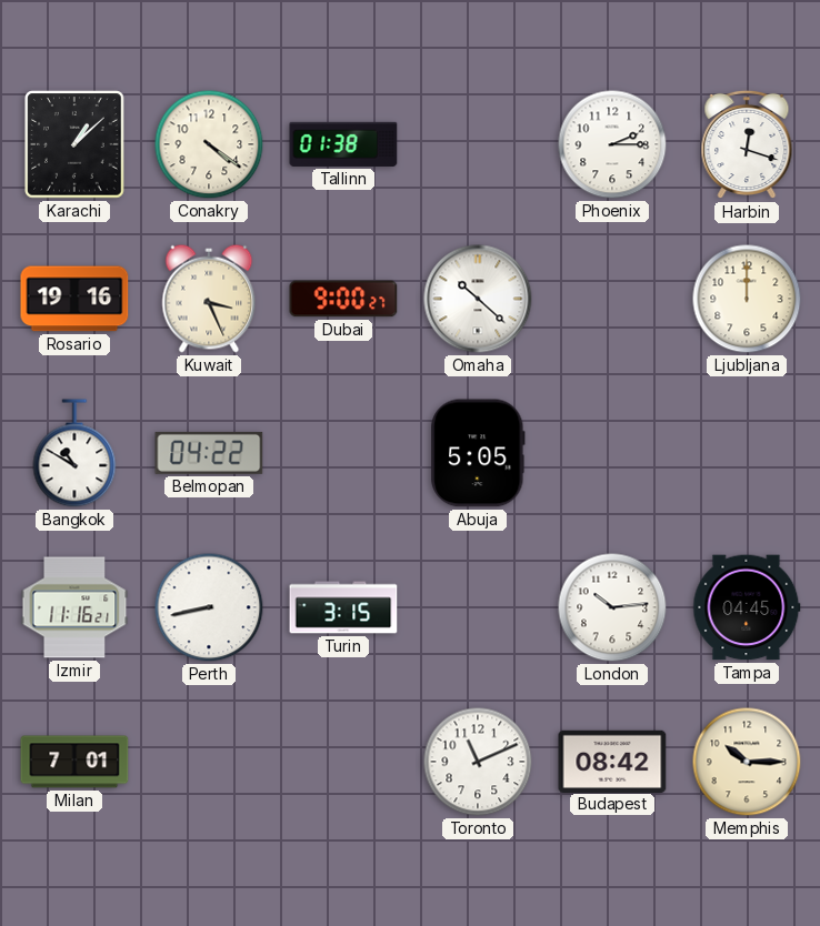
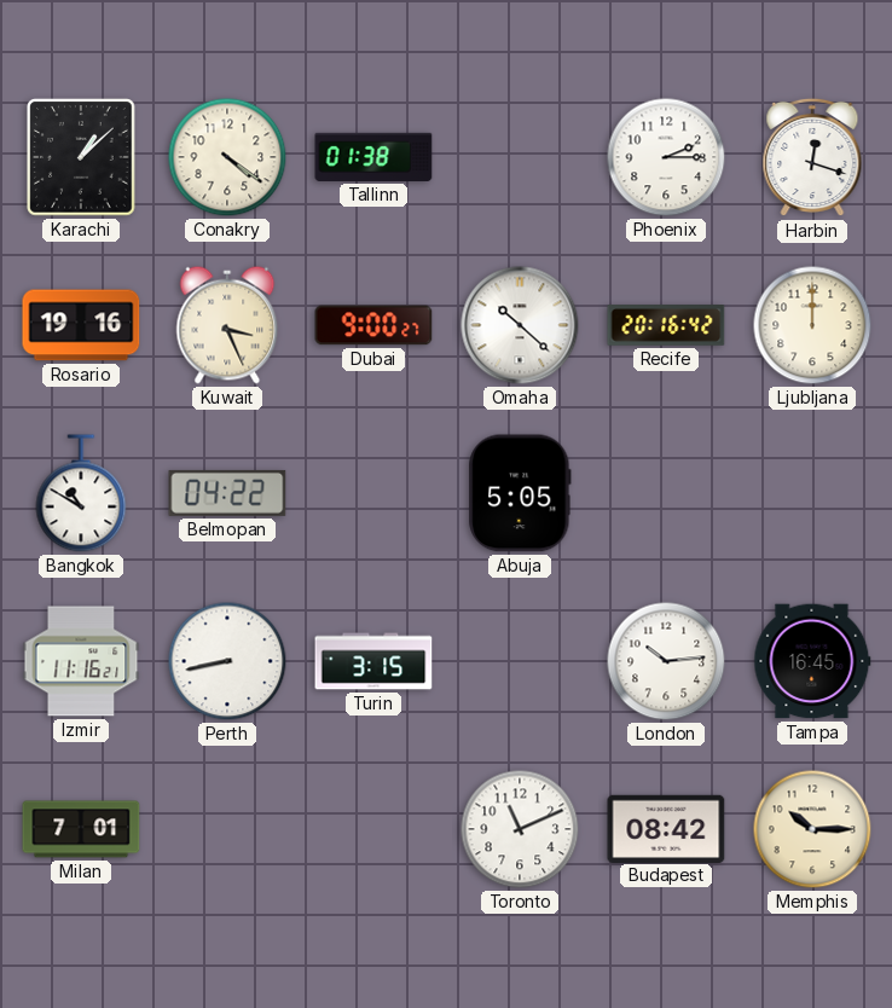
Recife: none -> 20:16
Tampa: 04:45 -> 16:45
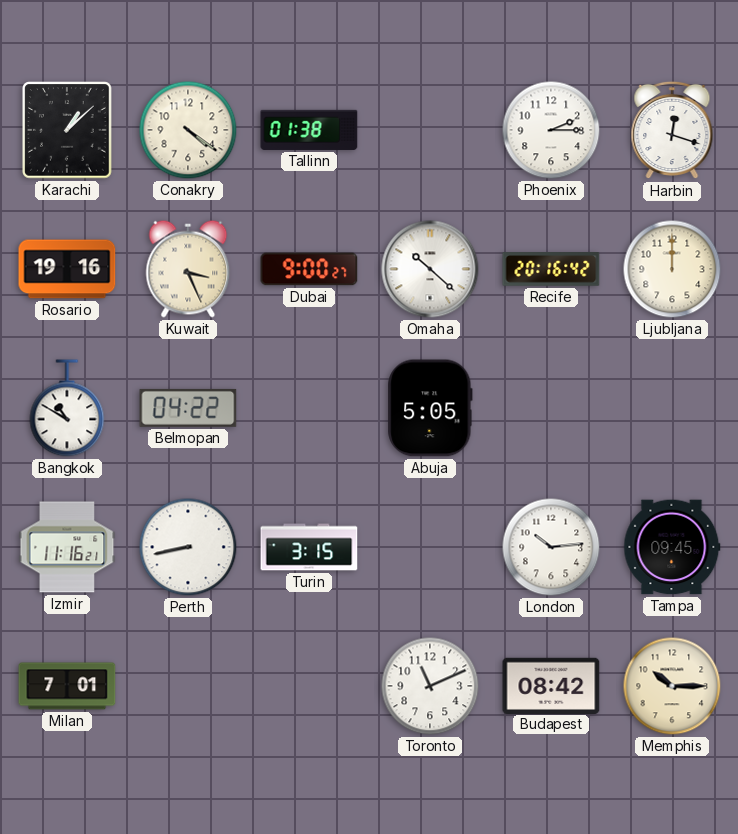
Tampa: 16:45 -> 09:45
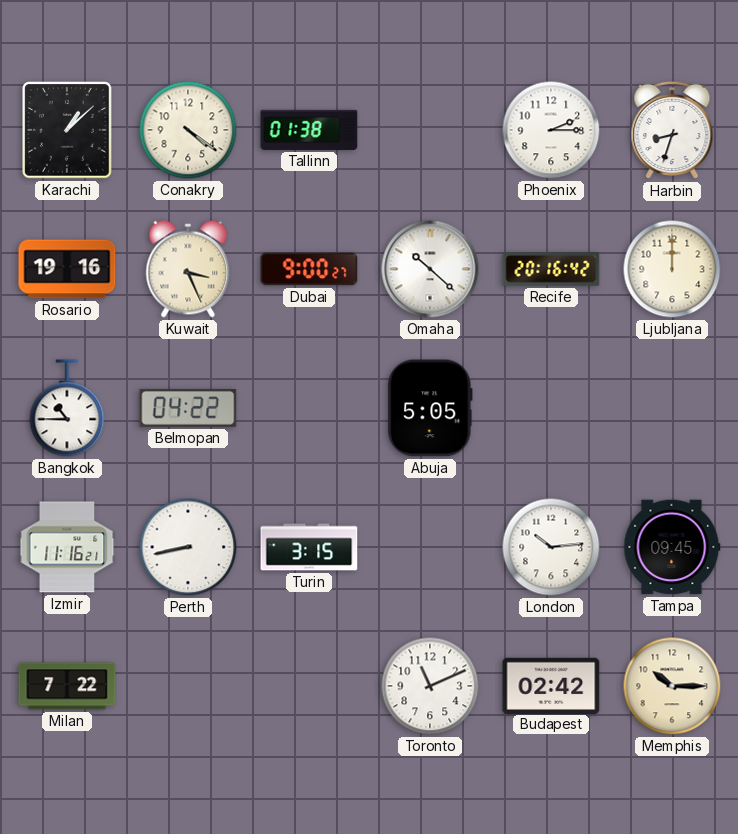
Harbin: 12:18 -> 8:33
Bangkok: 10:50 -> 10:45
Milan: 7:01 -> 7:22
Budapest: 08:42 -> 02:42
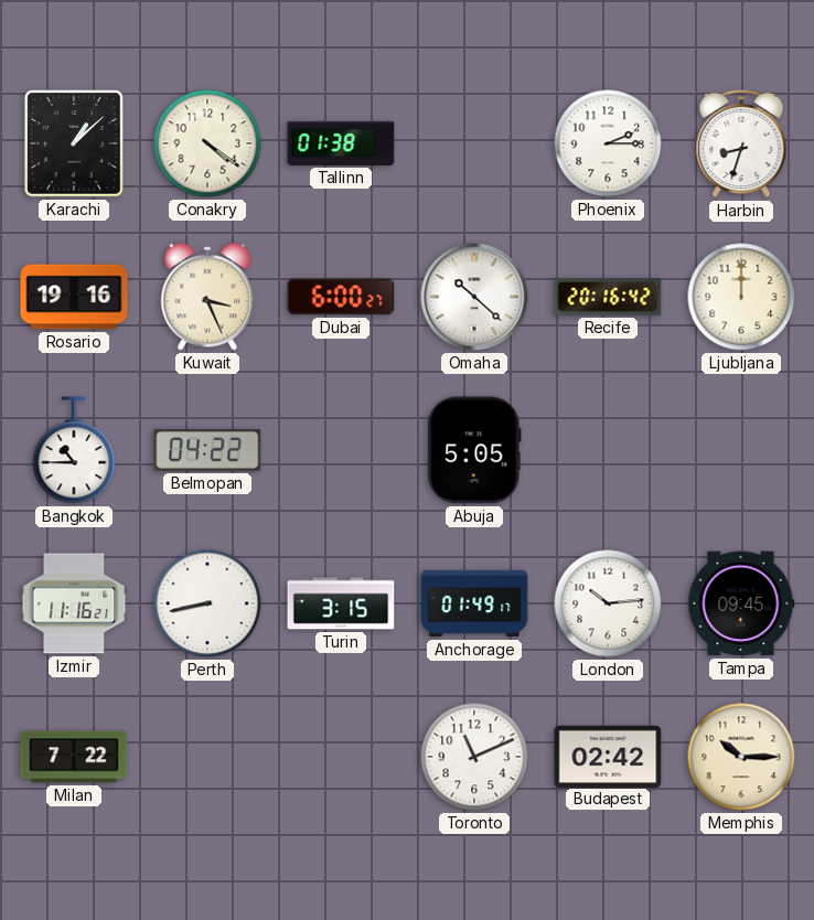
Dubai: 9:00 -> 6:00
Anchorage: none -> 01:49
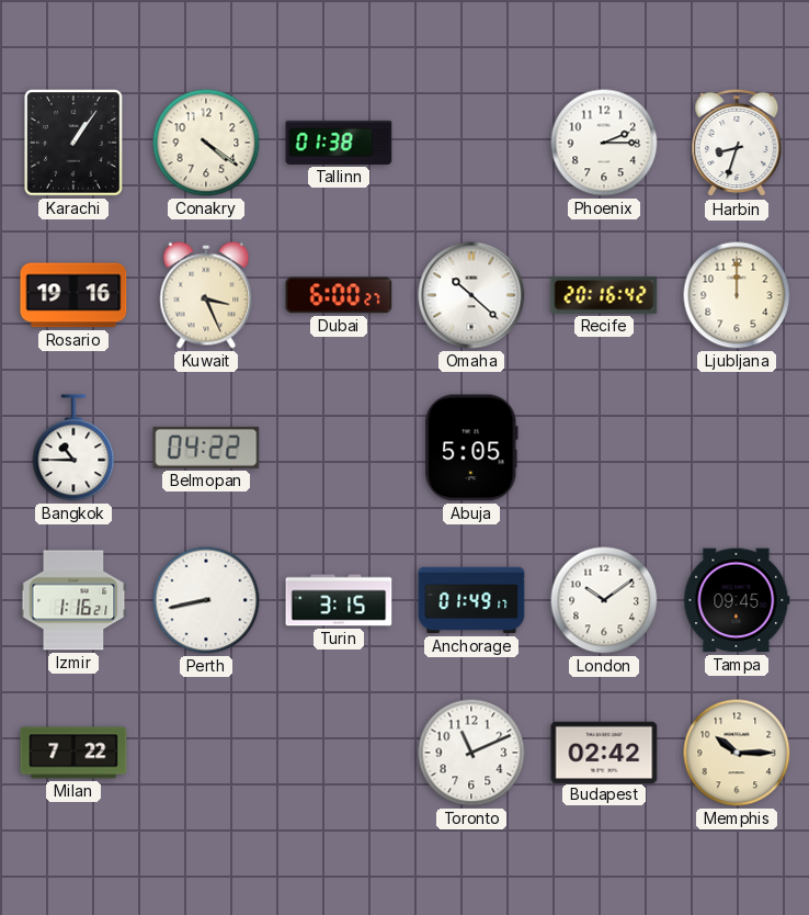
Karachi: 1:08 -> 1:06
Izmir: 11:16 -> 1:16
London: 10:14 -> 10:09
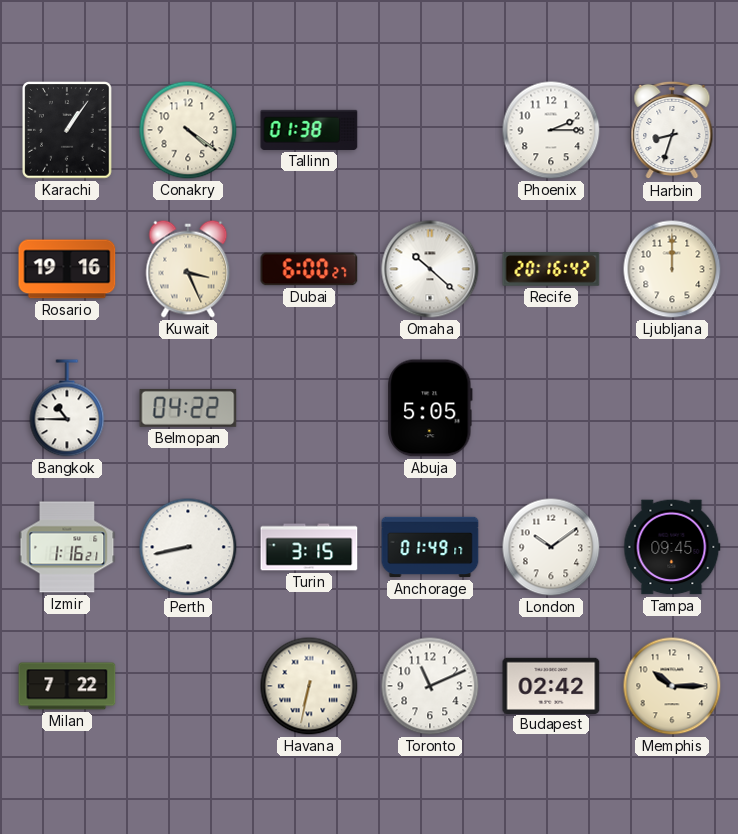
Havana: none -> 6:32
